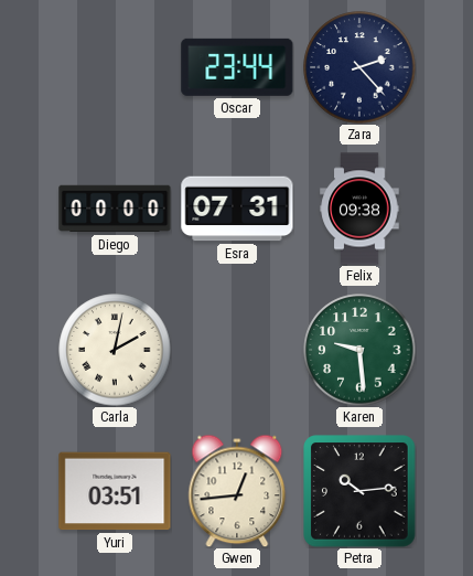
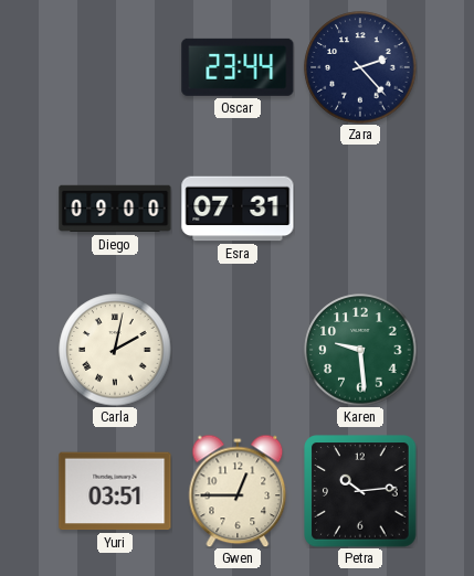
Diego: 00:00 -> 09:00
Felix: 09:38 -> none
Gwen: 12:44 -> 12:45
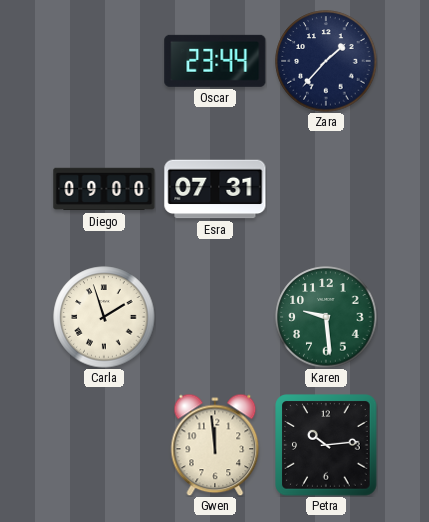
Zara: 2:23 -> 1:37
Carla: 2:02 -> 1:57
Yuri: 03:51 -> none
Gwen: 12:45 -> 11:59
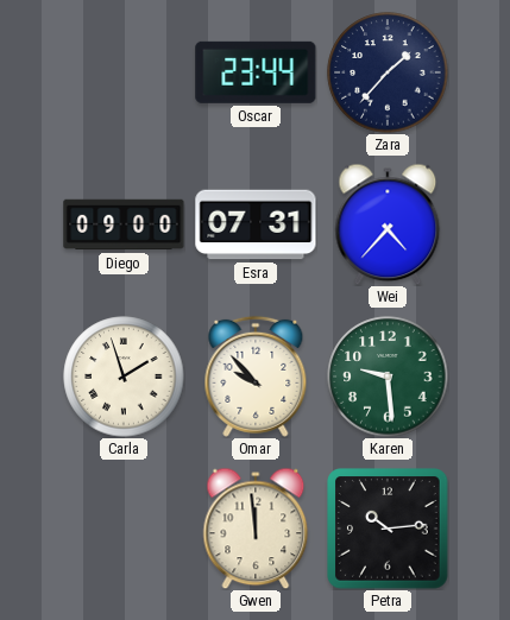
Wei: none -> 4:37
Omar: none -> 9:53
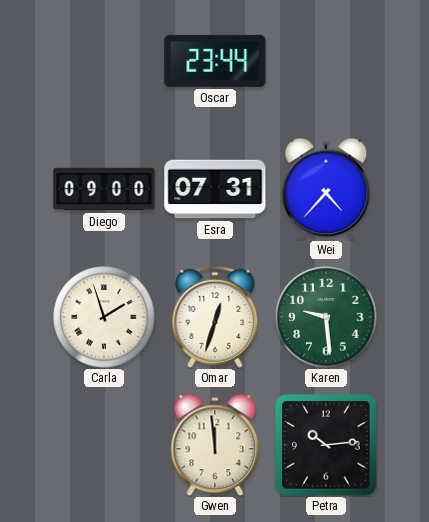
Zara: 1:37 -> none
Omar: 9:53 -> 12:33
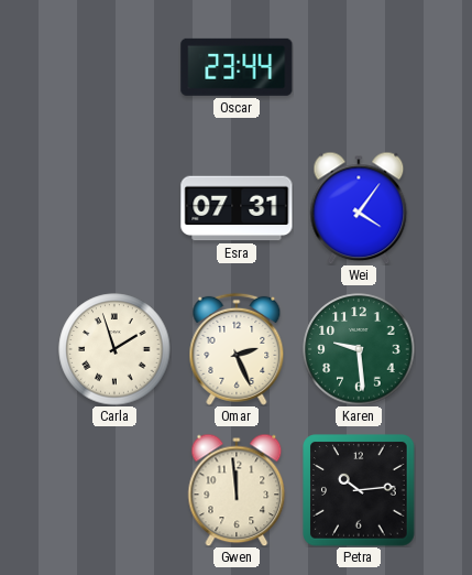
Diego: 09:00 -> none
Wei: 4:37 -> 4:06
Omar: 12:33 -> 2:26
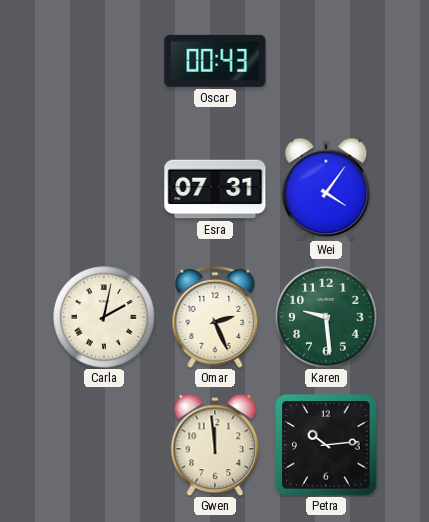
Oscar: 23:44 -> 00:43
Carla: 1:57 -> 2:02
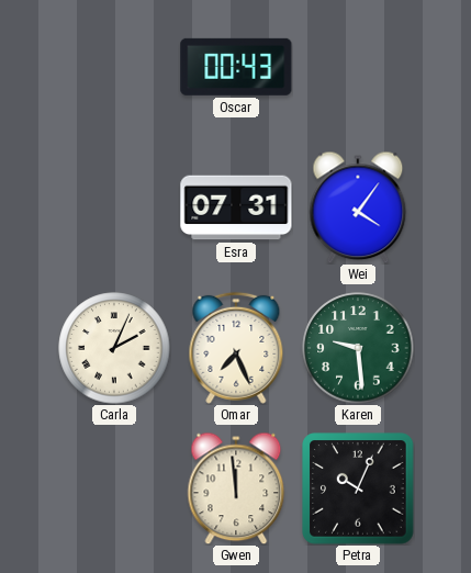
Carla: 2:02 -> 2:04
Omar: 2:26 -> 7:26
Petra: 10:14 -> 10:04
